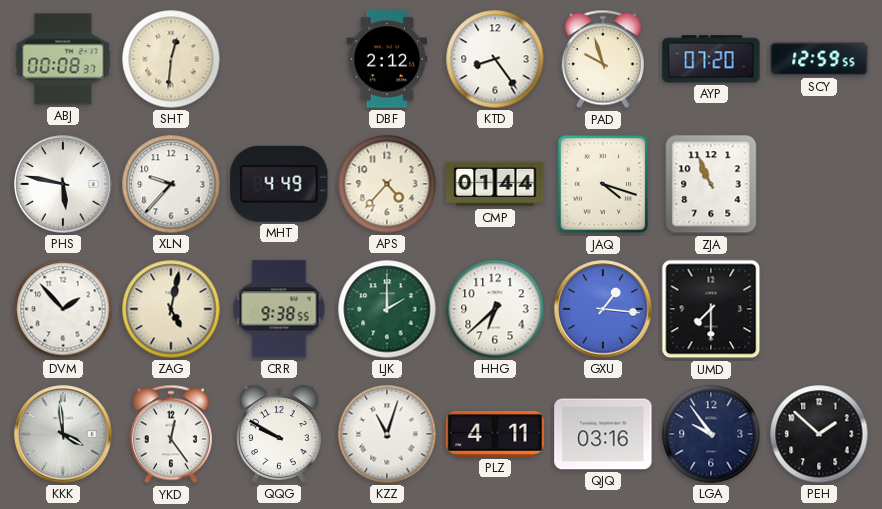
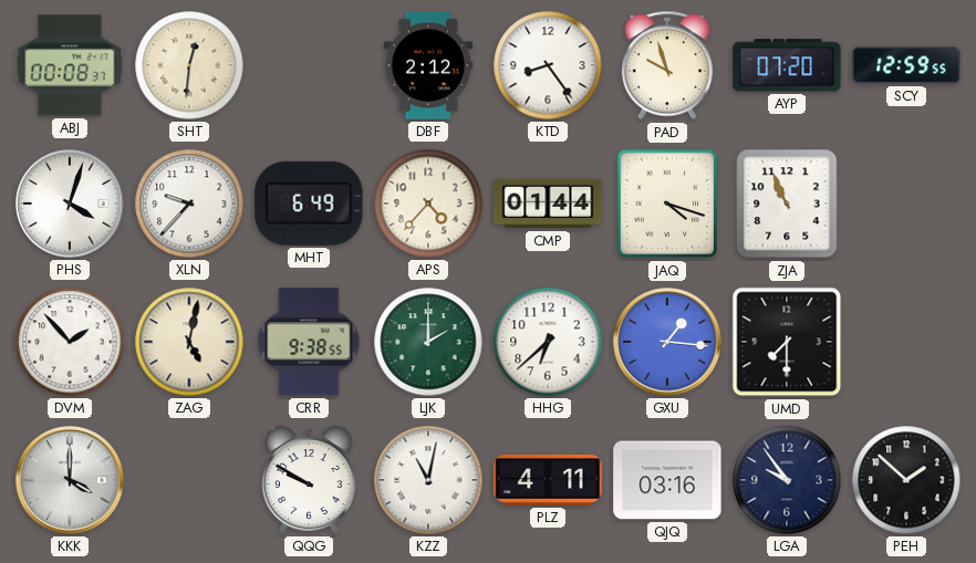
PHS: 5:47 -> 4:03
MHT: 4:49 -> 6:49
KKK: 3:59 -> 4:00
YKD: 12:24 -> none
KZZ: 11:03 -> 11:02
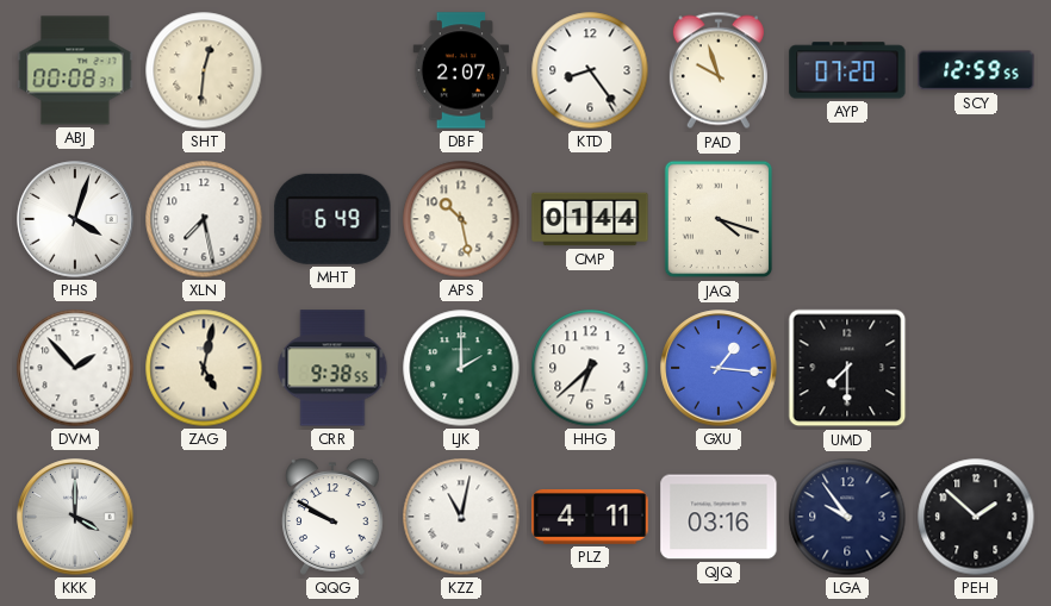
DBF: 2:12 -> 2:07
XLN: 9:37 -> 7:28
APS: 4:37 -> 10:28
ZJA: 10:56 -> none
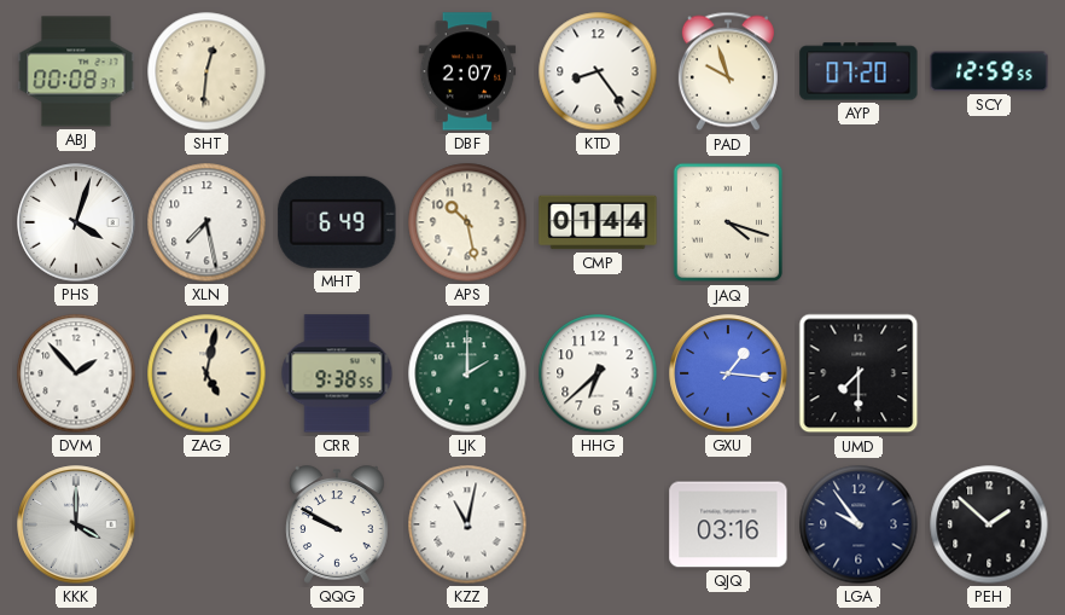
PLZ: 4:11 -> none
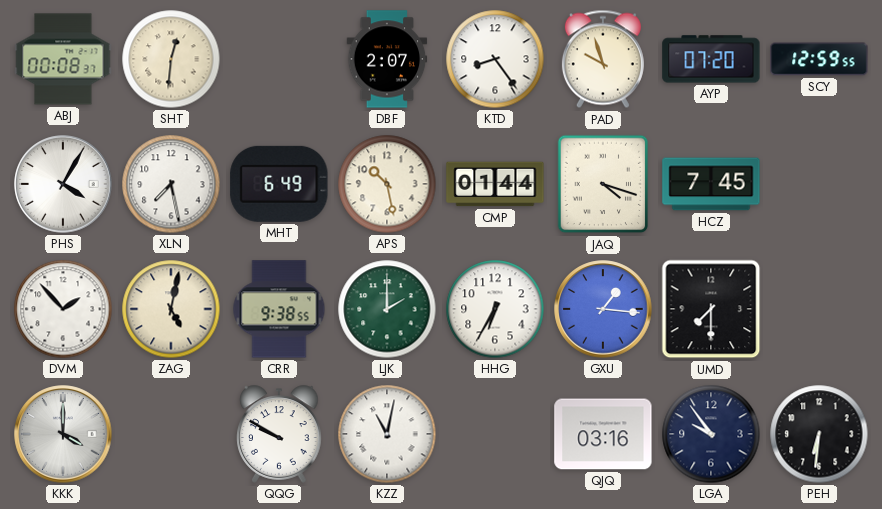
PHS: 4:03 -> 4:05
HCZ: none -> 7:45
HHG: 6:38 -> 6:35
PEH: 1:52 -> 6:31
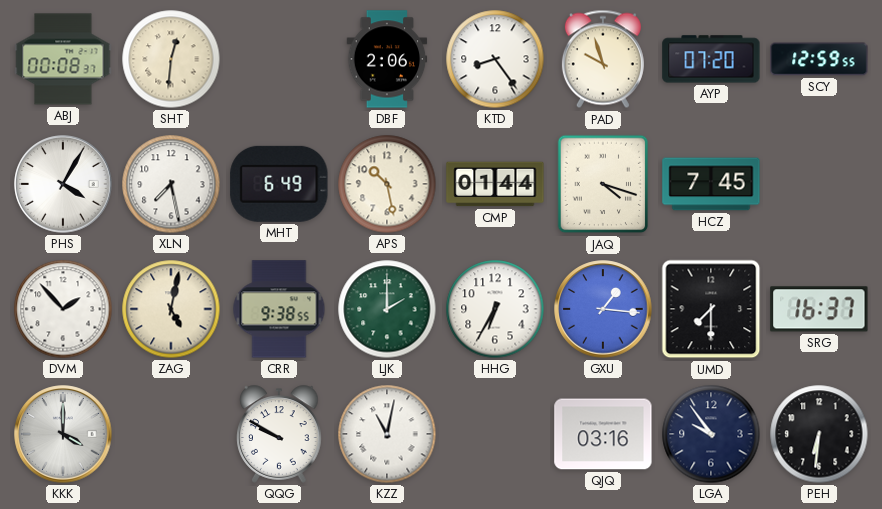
DBF: 2:07 -> 2:06
SRG: none -> 16:37
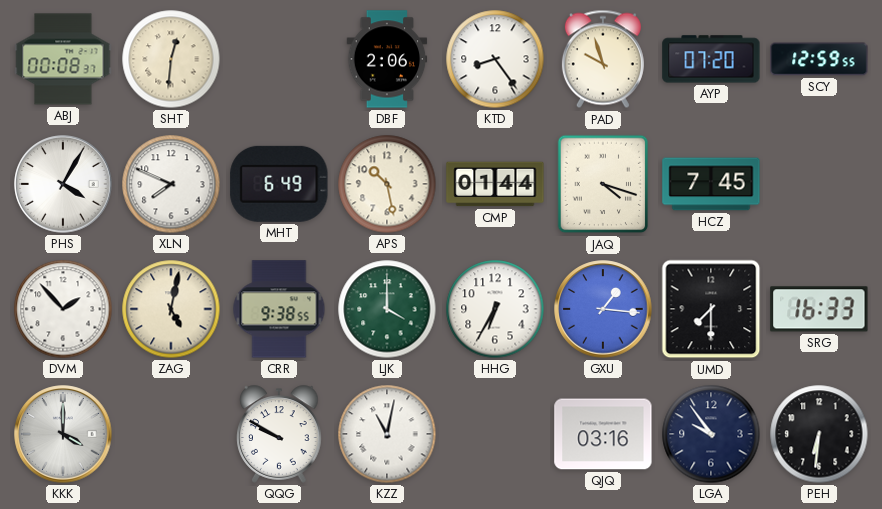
XLN: 7:28 -> 7:49
LJK: 2:00 -> 4:00
SRG: 16:37 -> 16:33
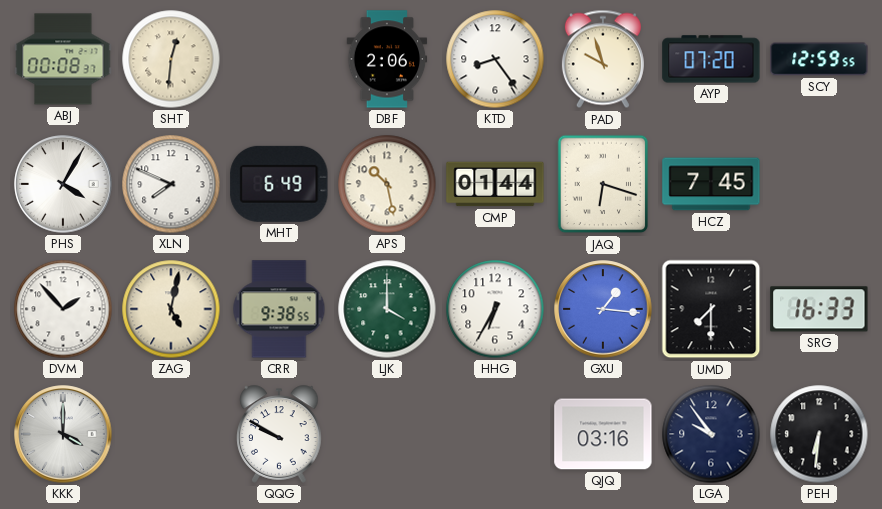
JAQ: 4:18 -> 6:18
KZZ: 11:02 -> none
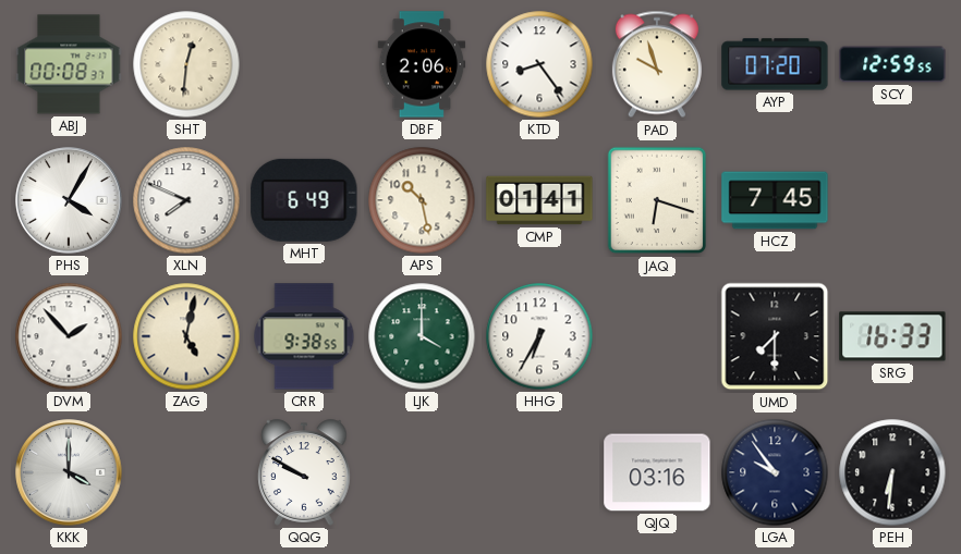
CMP: 01:44 -> 01:41
GXU: 1:16 -> none
